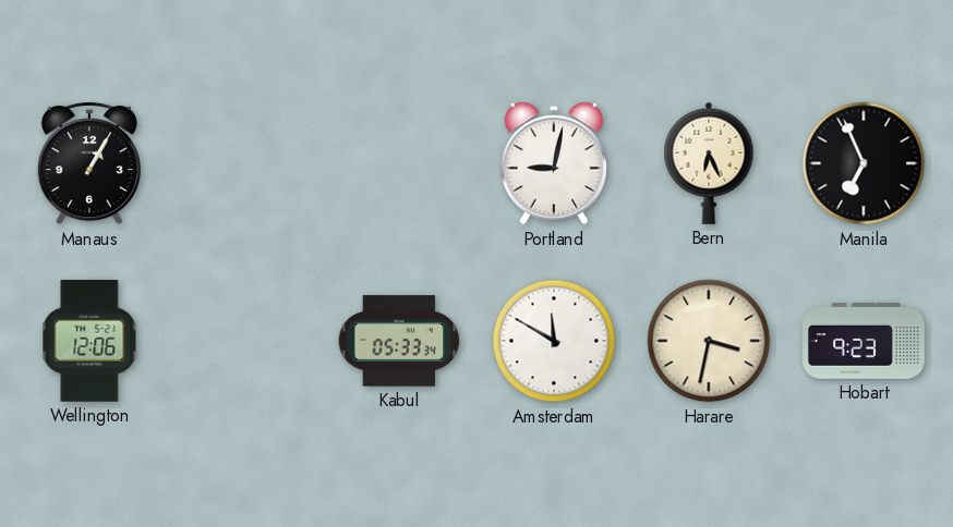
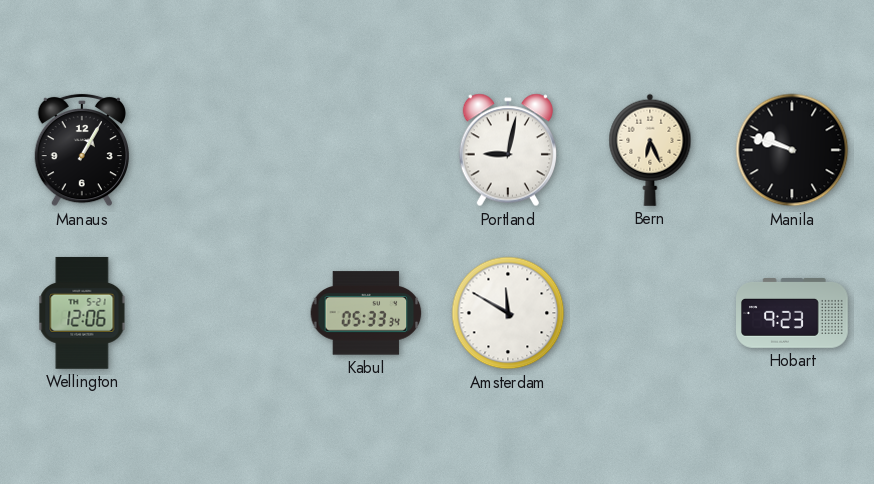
Manila: 6:56 -> 9:48
Harare: 3:32 -> none
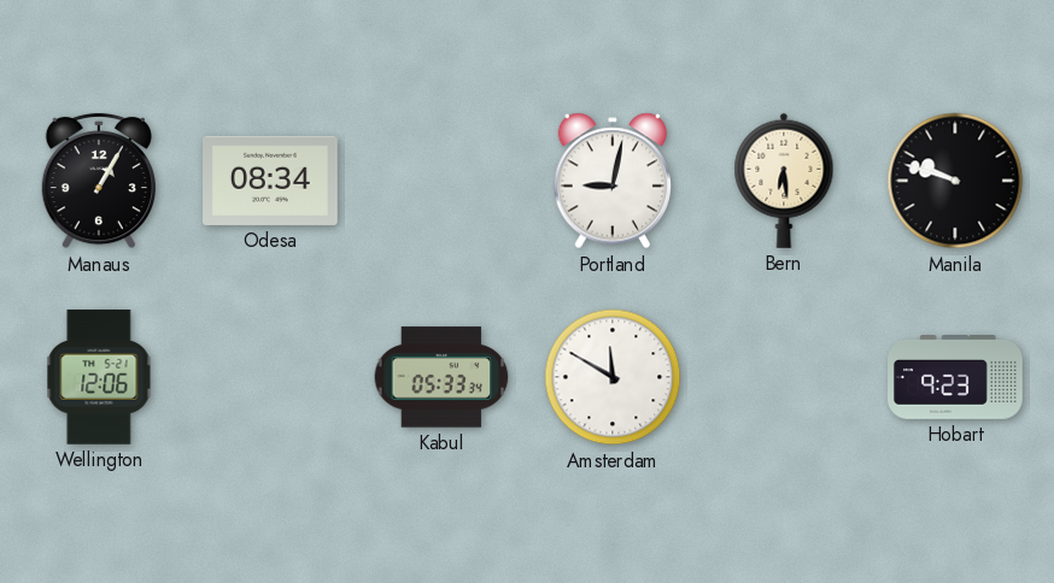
Odesa: none -> 08:34
Bern: 6:26 -> 6:29
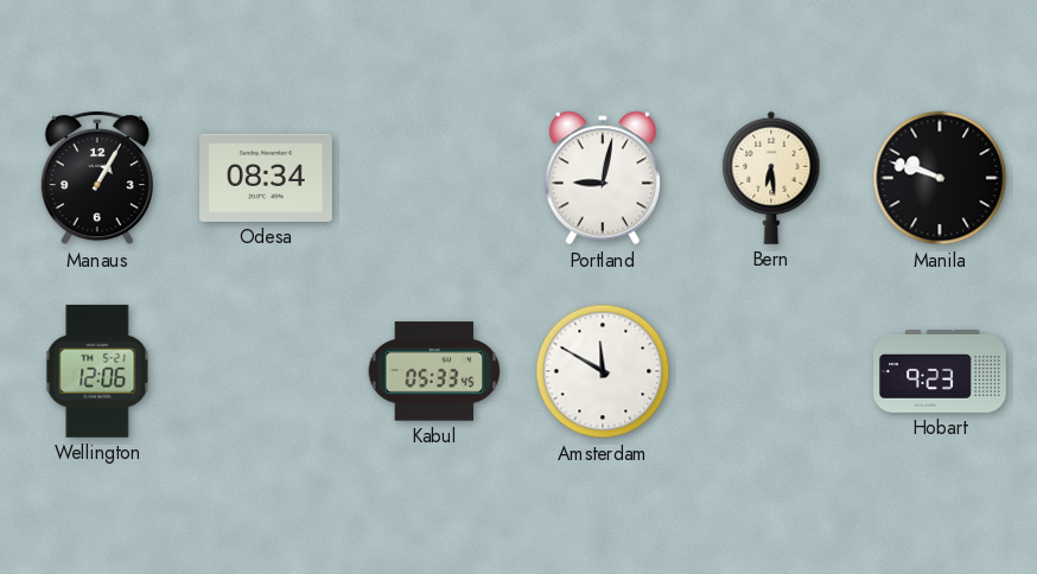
Kabul: 05:33:34 -> 05:33:45
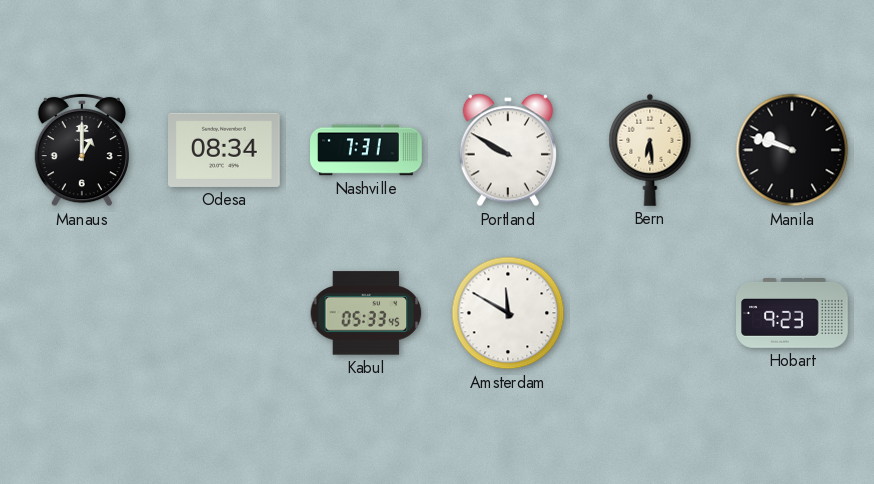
Manaus: 1:05 -> 1:00
Nashville: none -> 7:31
Portland: 9:02 -> 9:50
Wellington: 12:06 -> none
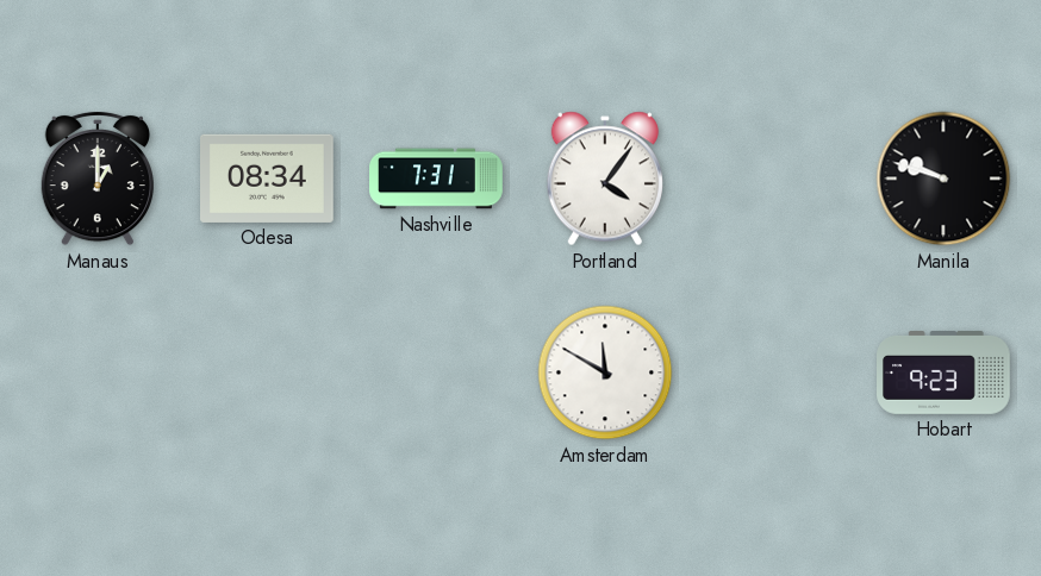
Portland: 9:50 -> 4:06
Bern: 6:29 -> none
Kabul: 05:33 -> none
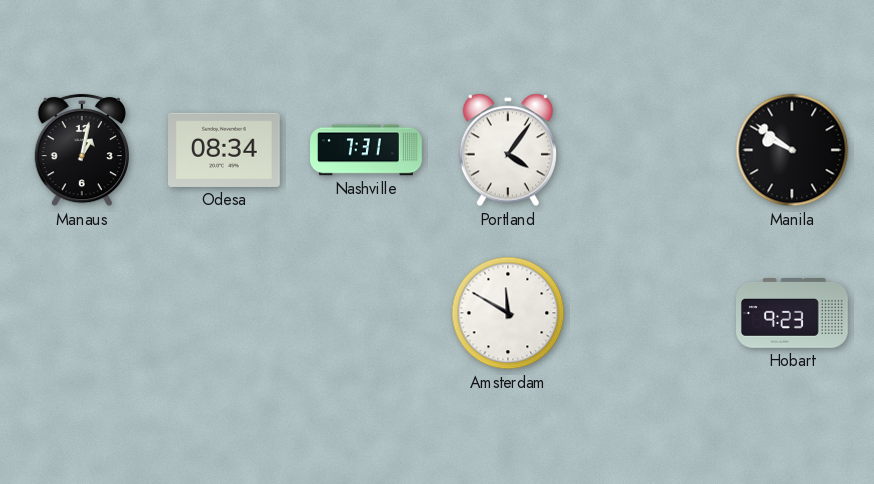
Manaus: 1:00 -> 1:02
Manila: 9:48 -> 9:51
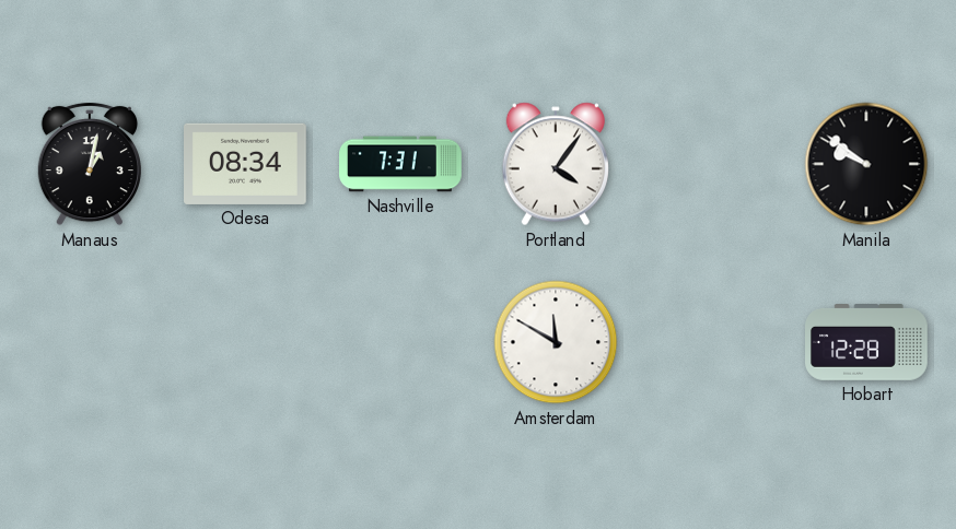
Hobart: 9:23 -> 12:28
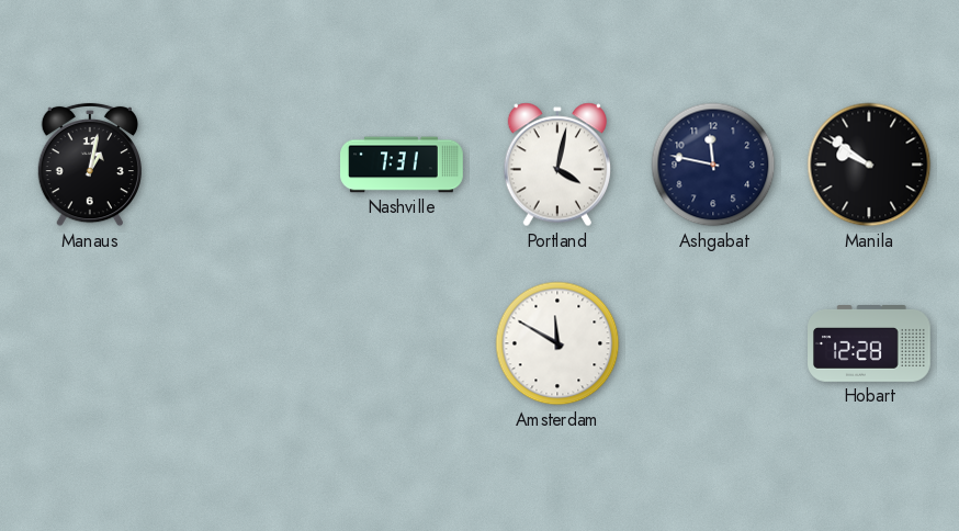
Odesa: 08:34 -> none
Portland: 4:06 -> 4:02
Ashgabat: none -> 11:47
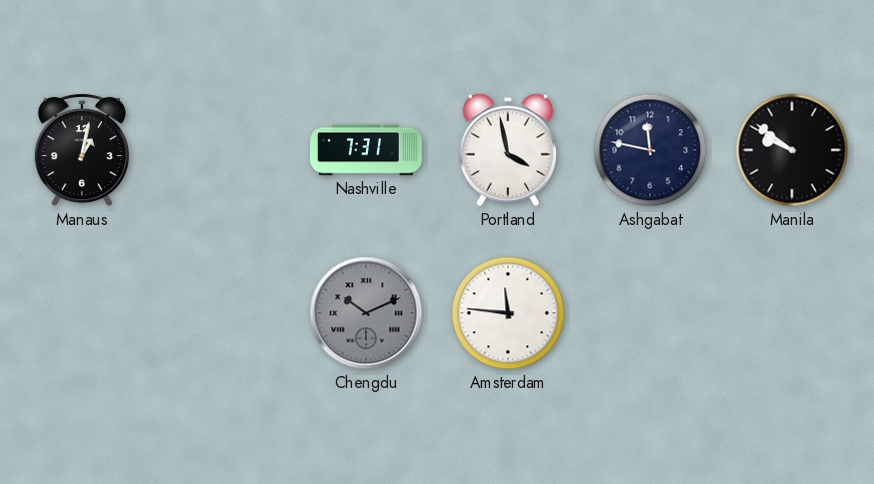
Portland: 4:02 -> 3:58
Chengdu: none -> 10:11
Amsterdam: 11:50 -> 11:46
Hobart: 12:28 -> none
